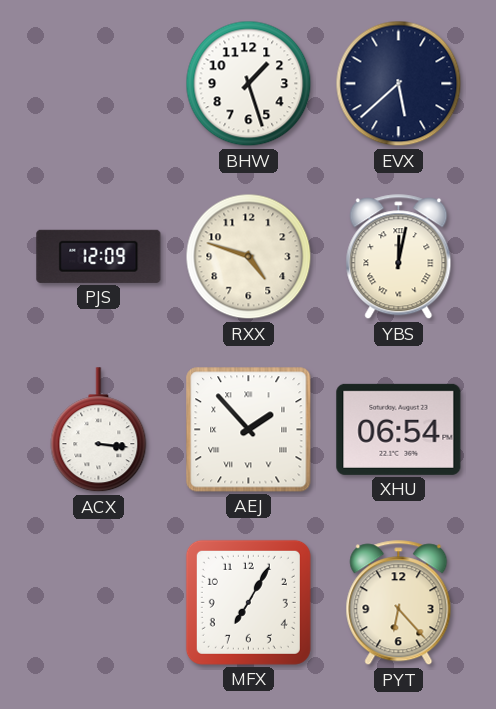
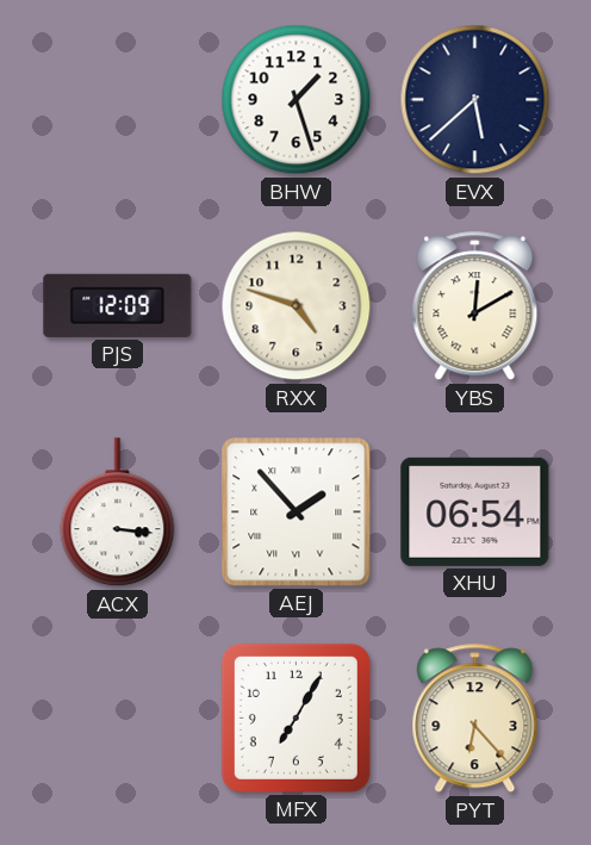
YBS: 12:02 -> 12:10
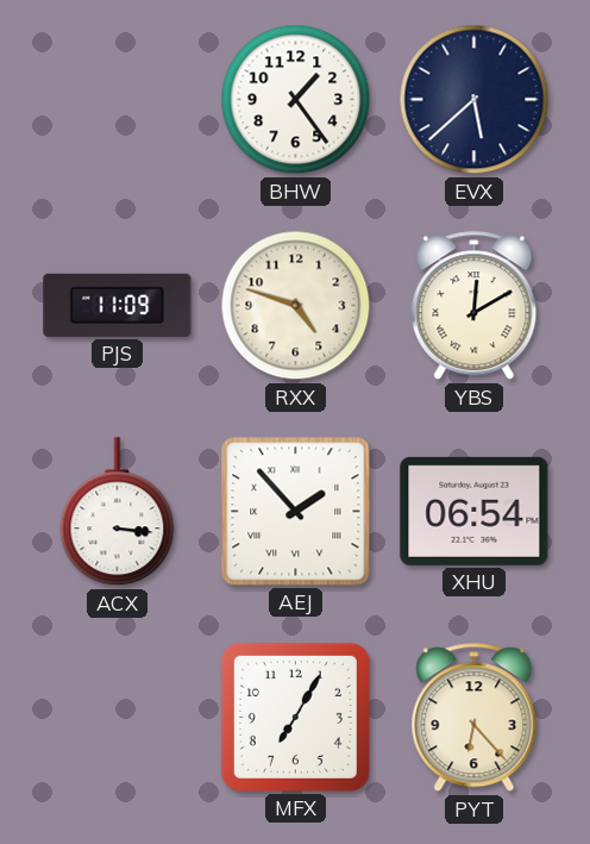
BHW: 1:27 -> 1:24
PJS: 12:09 -> 11:09
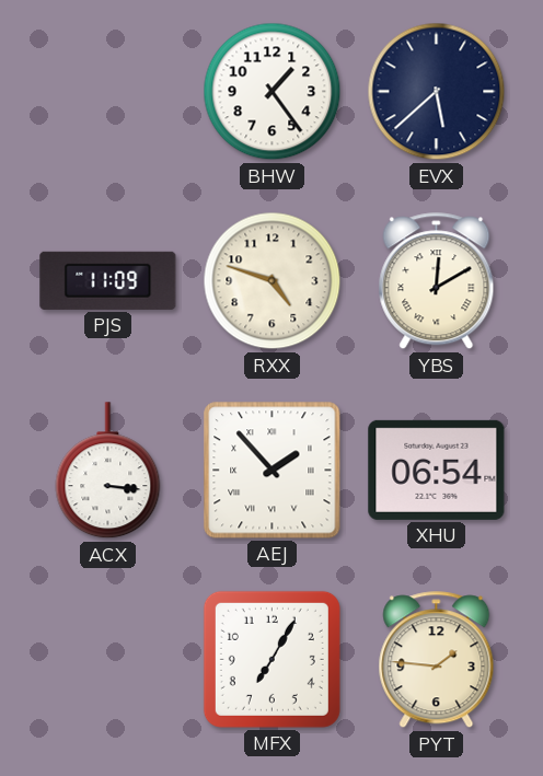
PYT: 6:23 -> 1:46
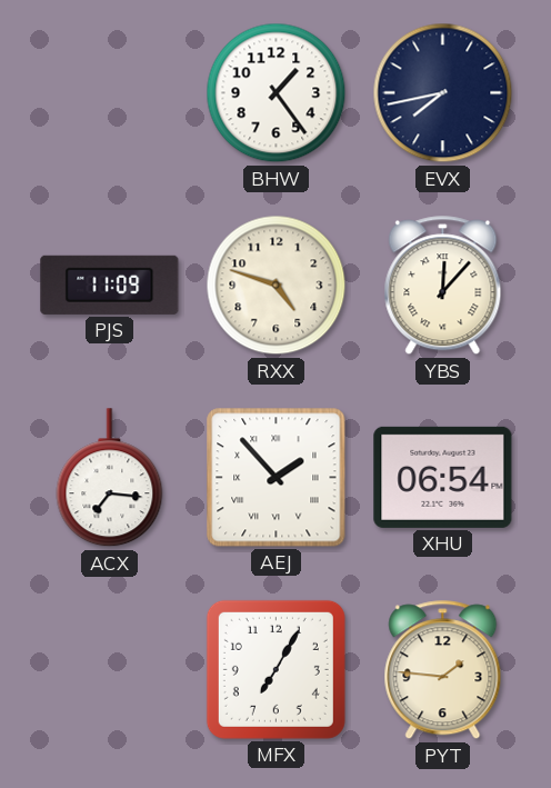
EVX: 5:38 -> 7:43
YBS: 12:10 -> 12:07
ACX: 3:16 -> 7:16
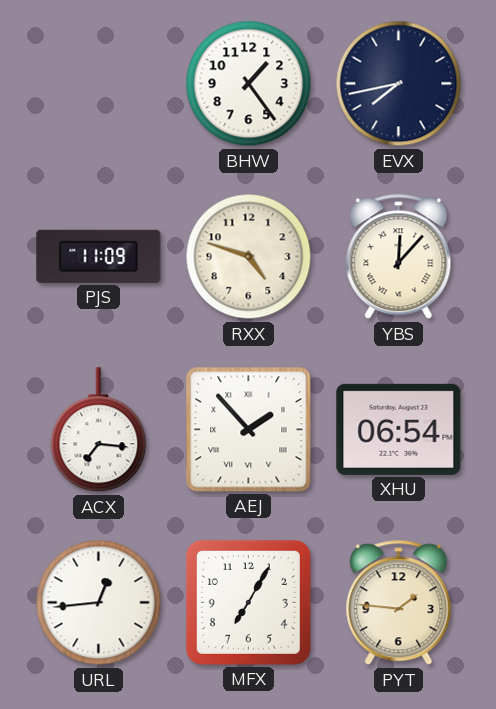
URL: none -> 12:44
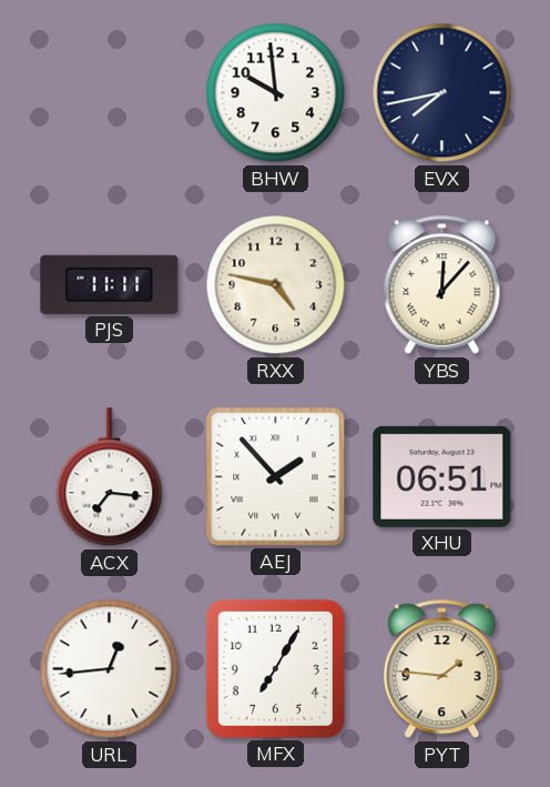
BHW: 1:24 -> 9:59
PJS: 11:09 -> 11:11
RXX: 4:48 -> 4:47
XHU: 06:54 -> 06:51
